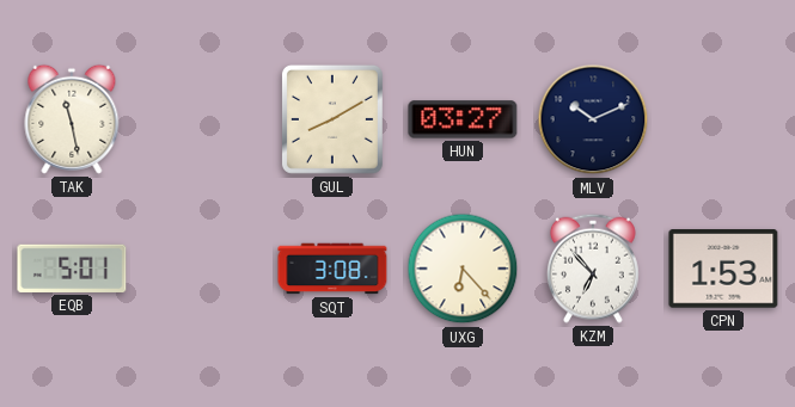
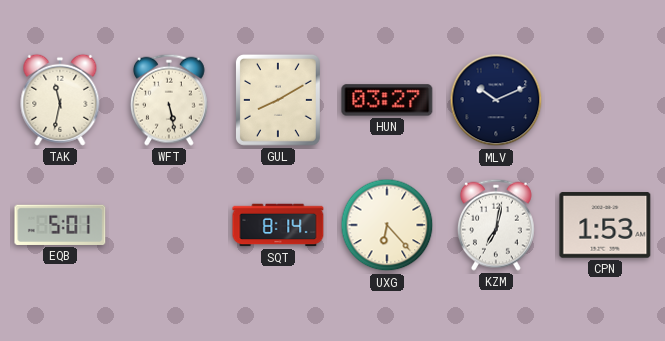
TAK: 11:28 -> 11:32
WFT: none -> 5:28
SQT: 3:08 -> 8:14
KZM: 6:53 -> 7:02
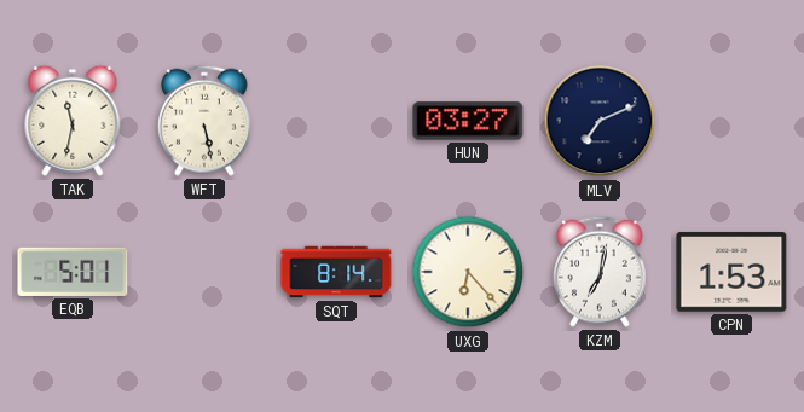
GUL: 8:10 -> none
MLV: 10:11 -> 7:11
